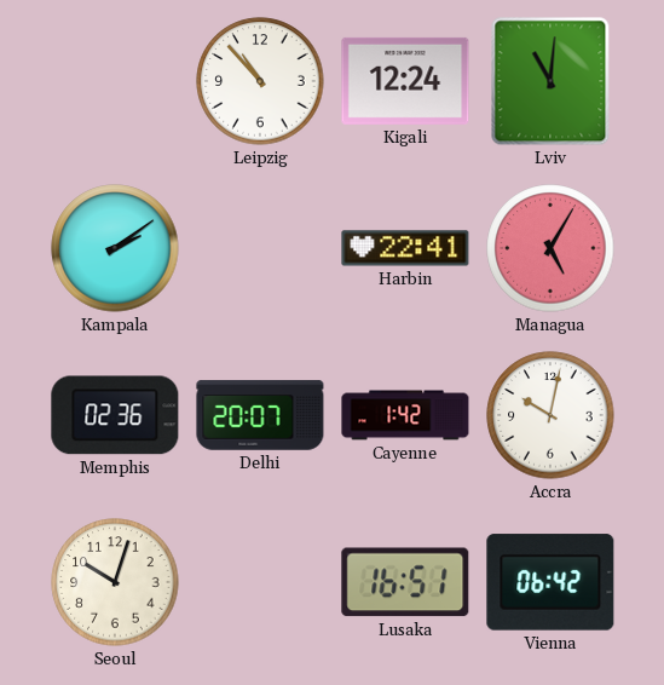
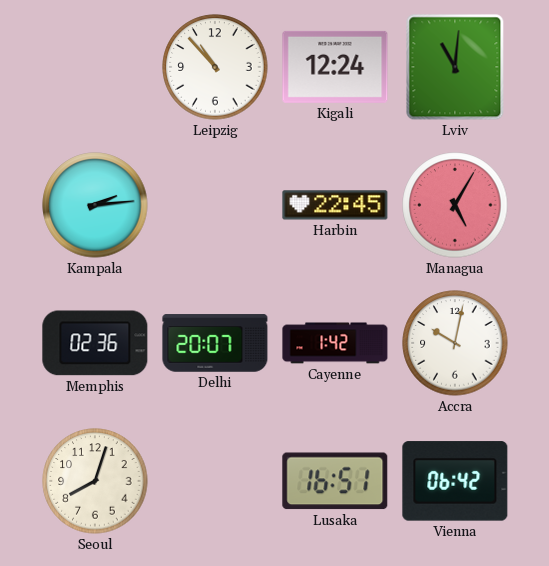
Kampala: 2:09 -> 2:14
Harbin: 22:41 -> 22:45
Seoul: 10:03 -> 8:03
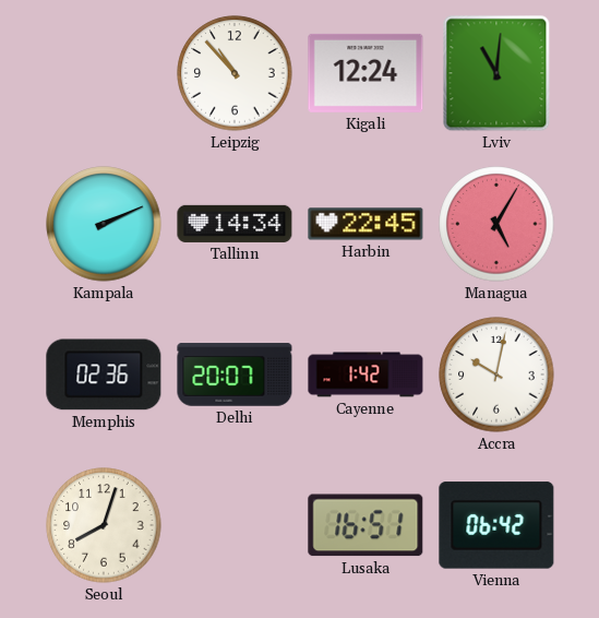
Kampala: 2:14 -> 2:11
Tallinn: none -> 14:34
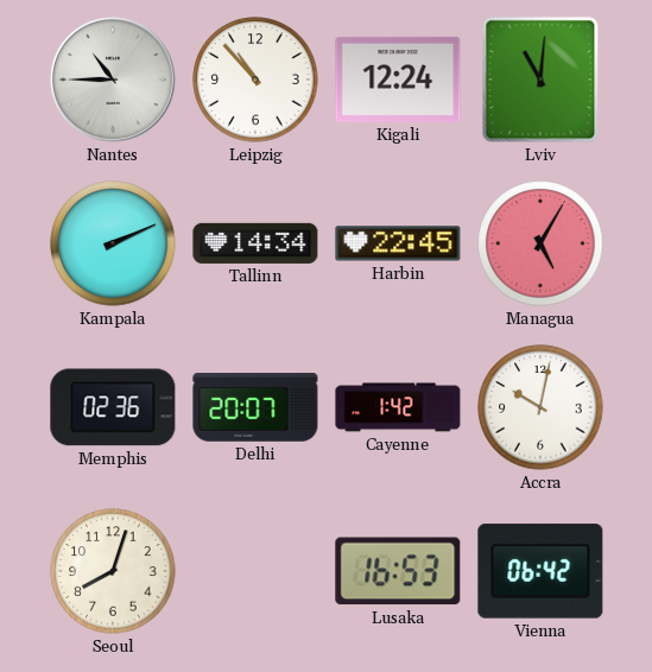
Nantes: none -> 10:45
Lusaka: 16:51 -> 16:53
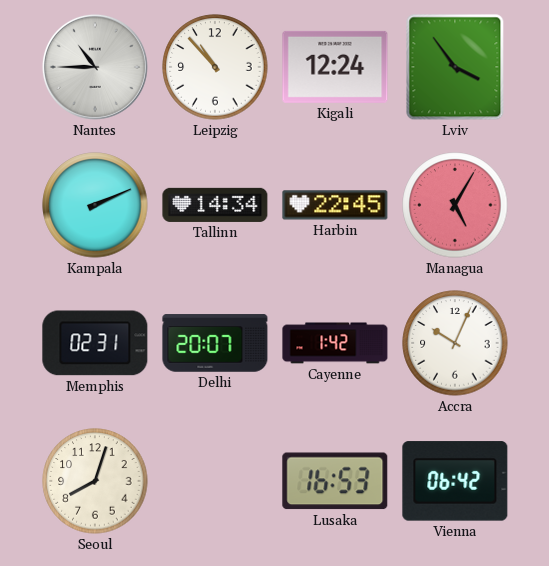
Lviv: 11:01 -> 3:54
Memphis: 02:36 -> 02:31
Accra: 10:02 -> 10:04
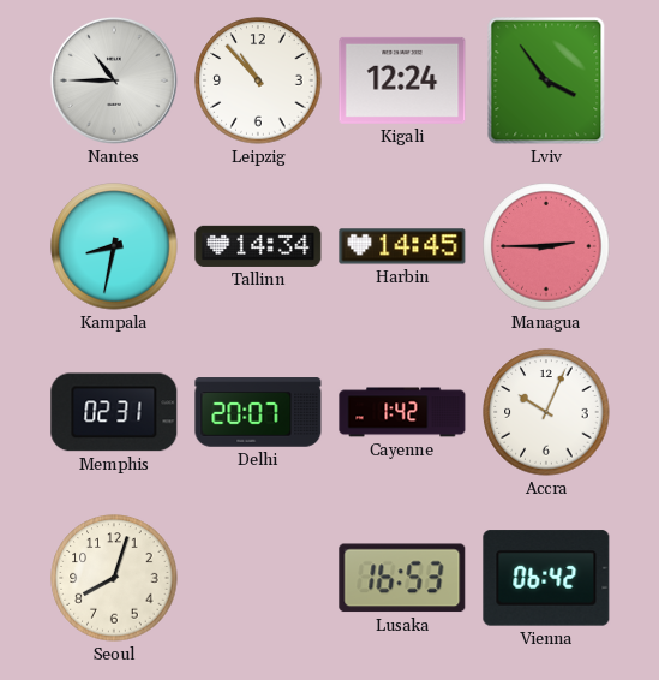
Kampala: 2:11 -> 8:32
Harbin: 22:45 -> 14:45
Managua: 5:05 -> 2:45
